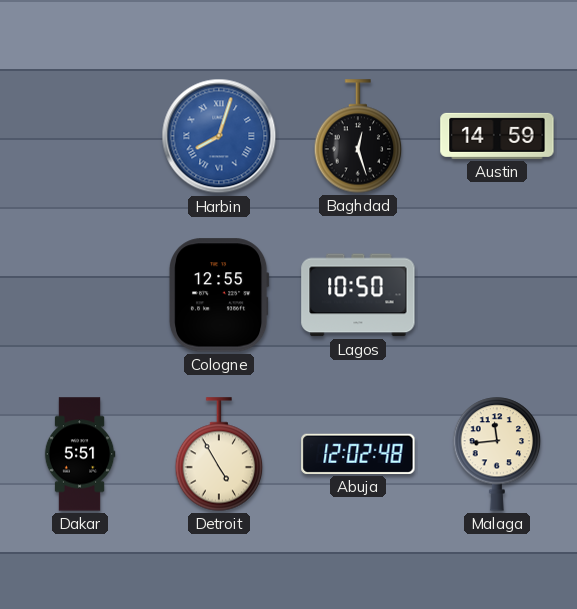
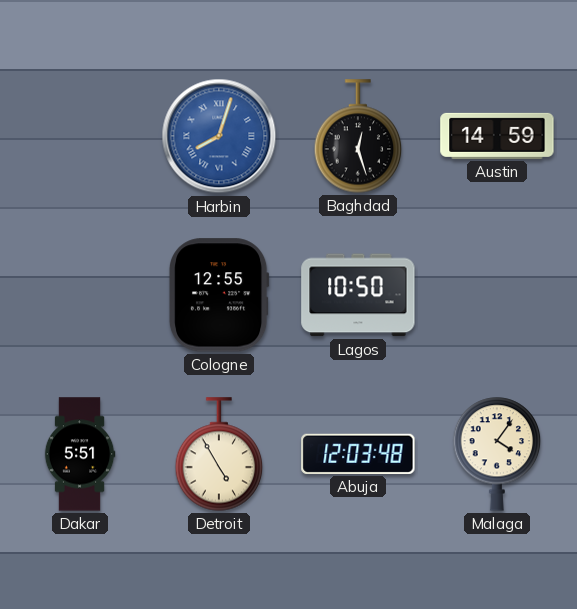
Abuja: 12:02 -> 12:03
Malaga: 11:44 -> 4:06
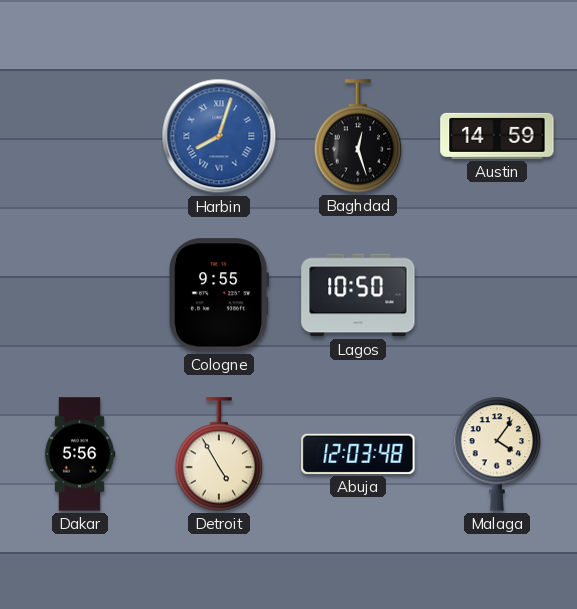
Cologne: 12:55 -> 9:55
Dakar: 5:51 -> 5:56
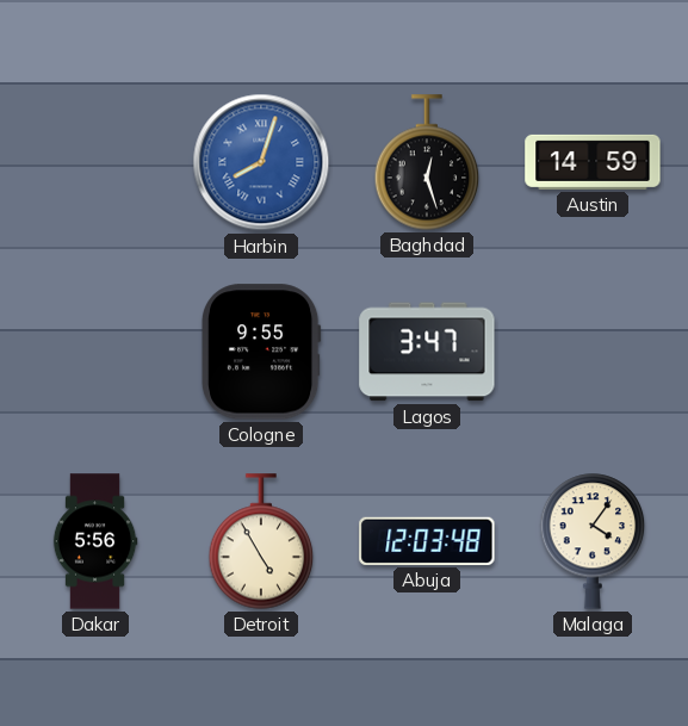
Lagos: 10:50 -> 3:47
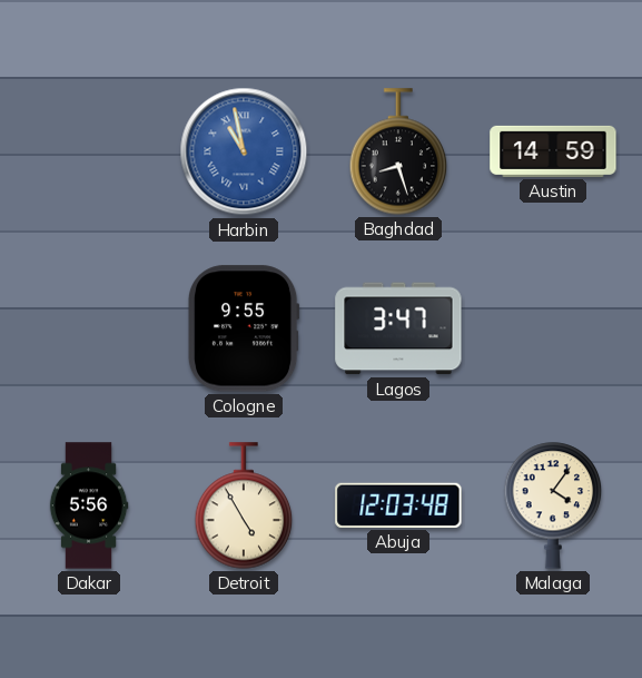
Harbin: 8:03 -> 10:58
Baghdad: 12:27 -> 8:27
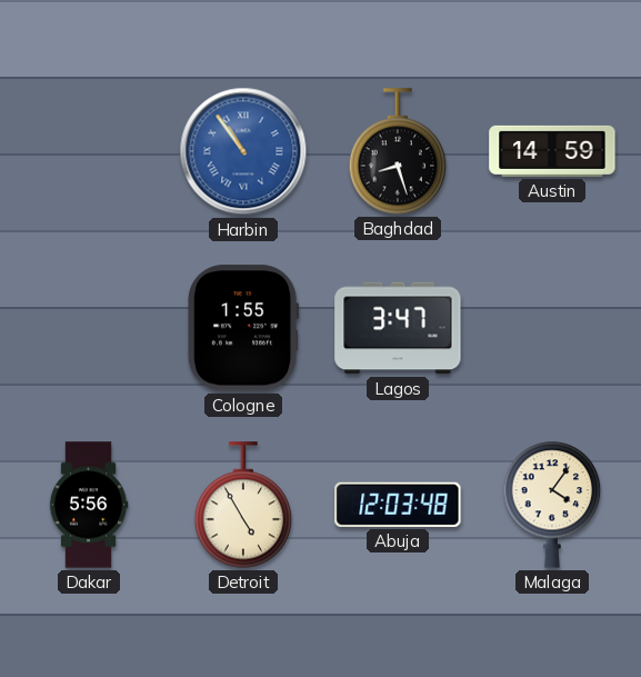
Harbin: 10:58 -> 10:54
Cologne: 9:55 -> 1:55
